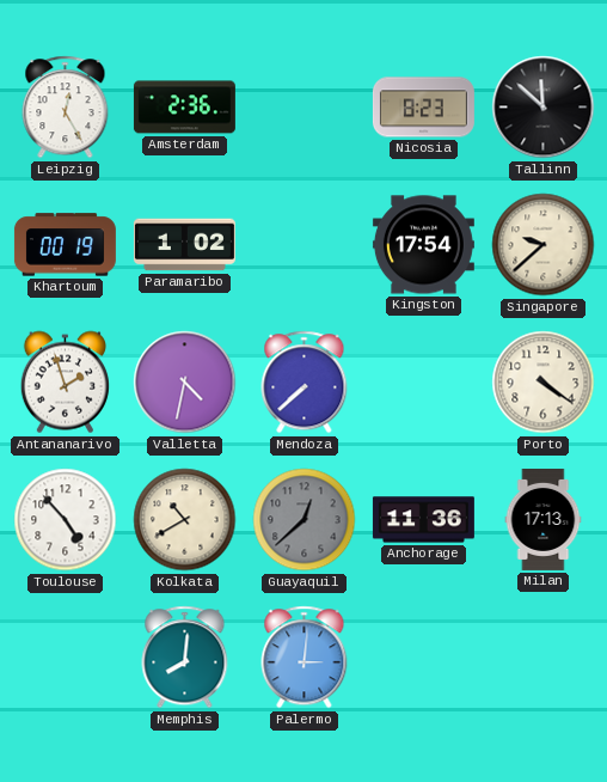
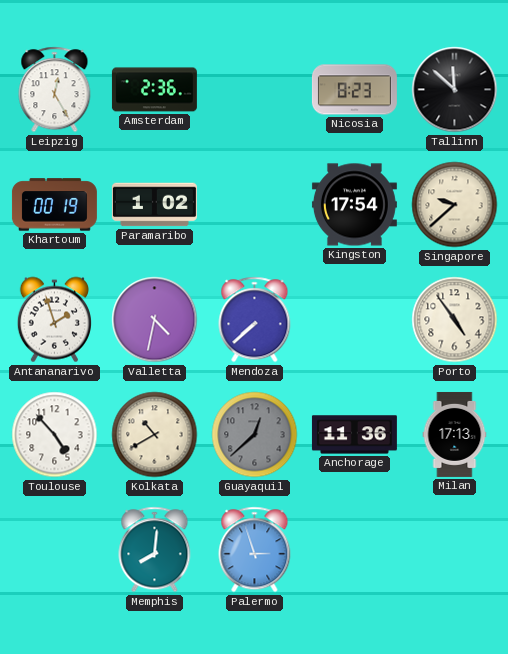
Porto: 4:21 -> 4:54
Palermo: 3:01 -> 2:57
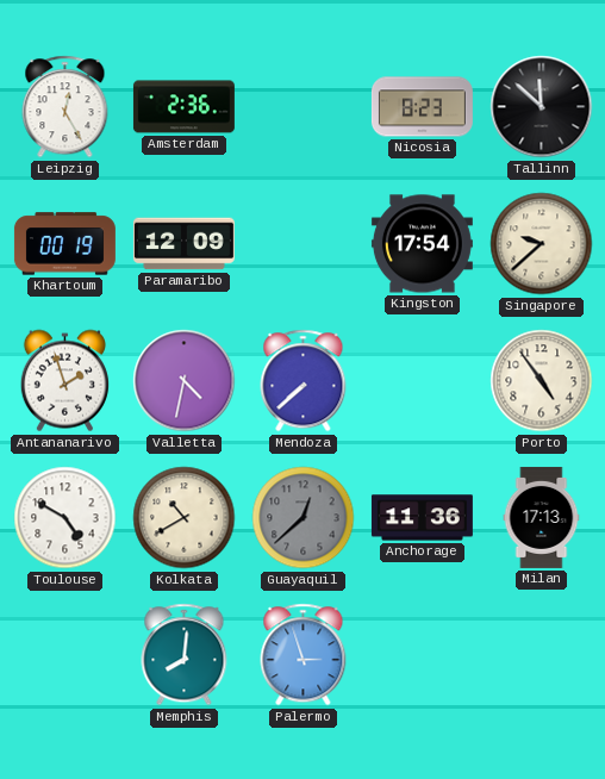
Paramaribo: 1:02 -> 12:09
Toulouse: 4:53 -> 4:50
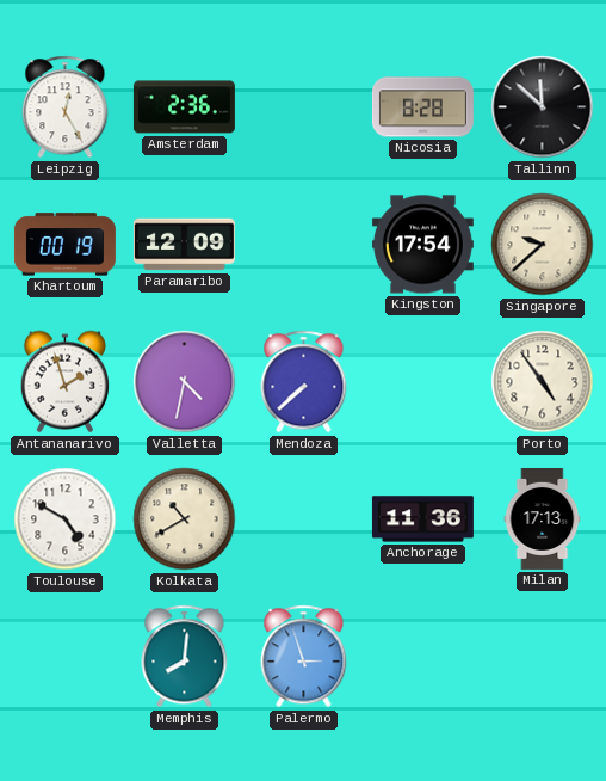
Nicosia: 8:23 -> 8:28
Guayaquil: 12:38 -> none
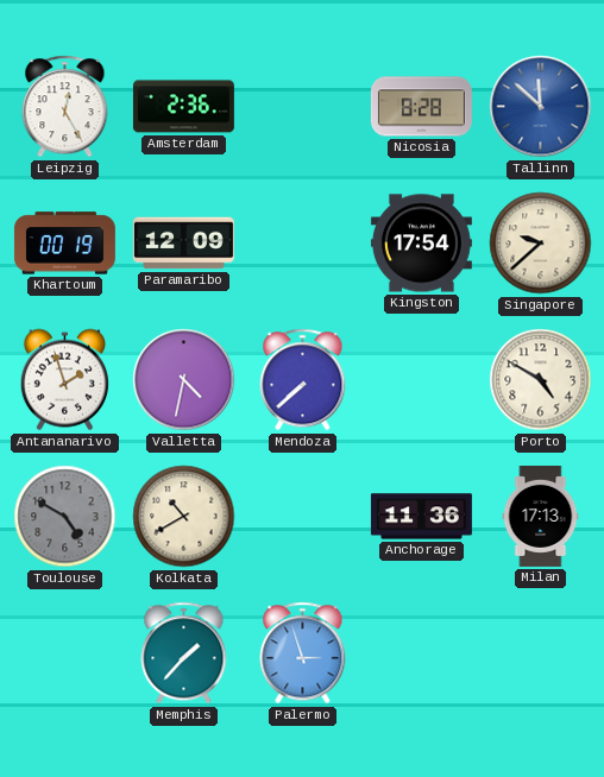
Tallinn dial: black -> blue
Porto: 4:54 -> 4:50
Toulouse dial: white -> grey
Memphis: 8:01 -> 1:37
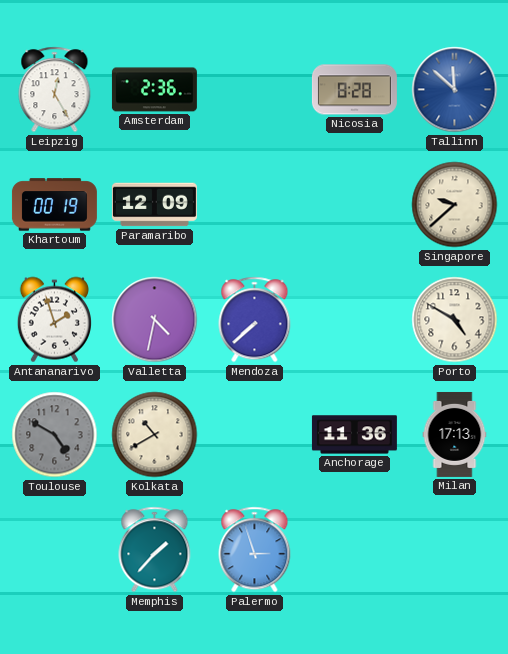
Kingston: 17:54 -> none
